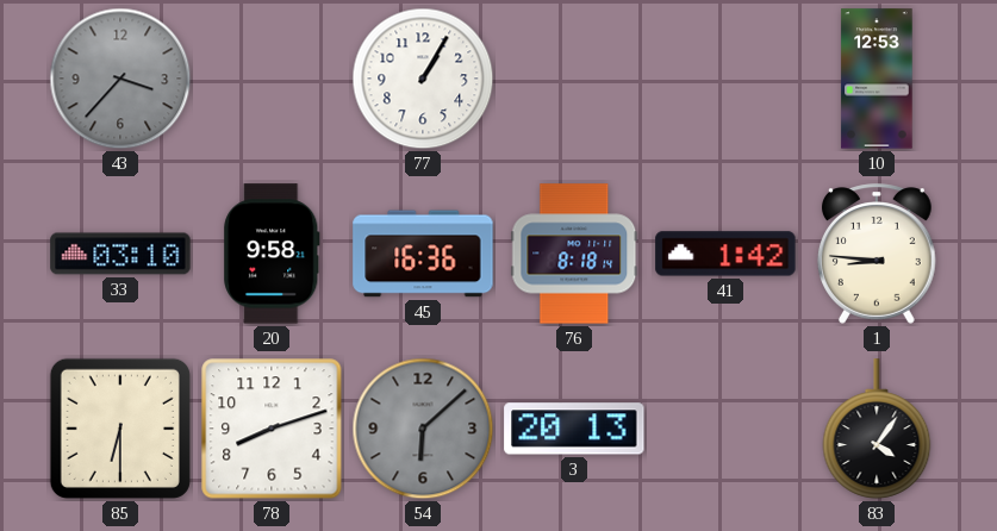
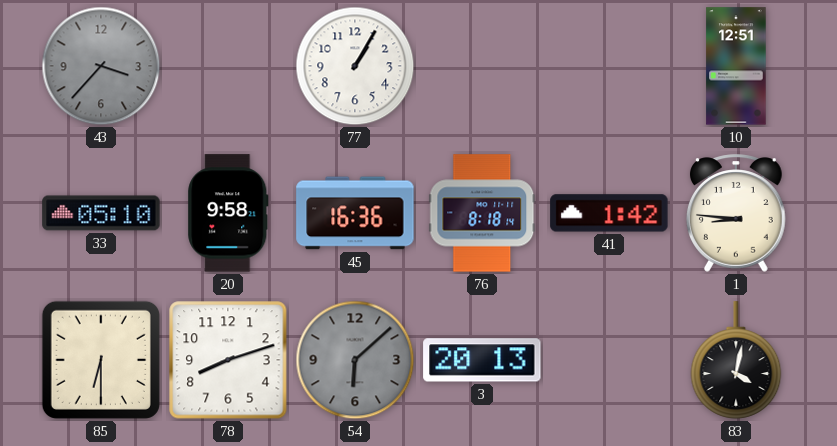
10: 12:53 -> 12:51
33: 03:10 -> 05:10
83: 4:06 -> 4:02
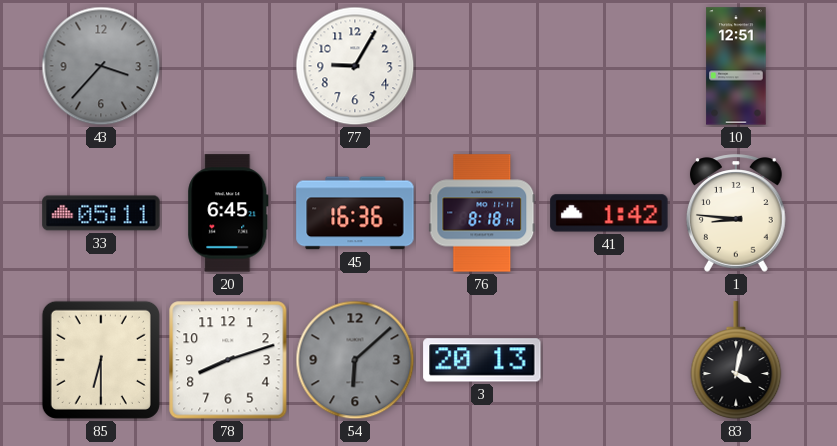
77: 1:05 -> 9:05
33: 05:10 -> 05:11
20: 9:58 -> 6:45
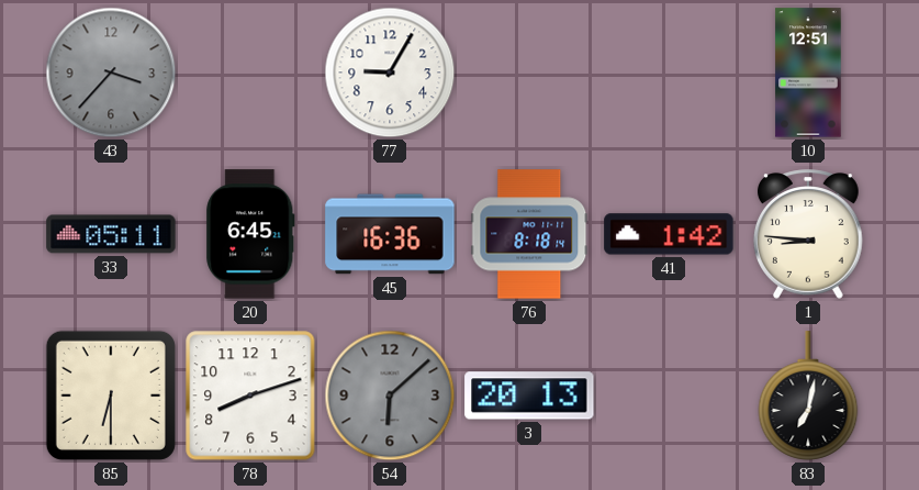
83: 4:02 -> 7:02
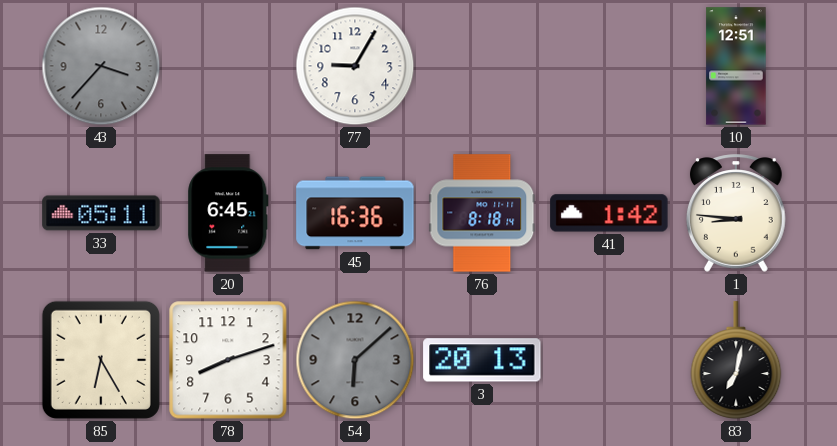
85: 6:30 -> 6:25
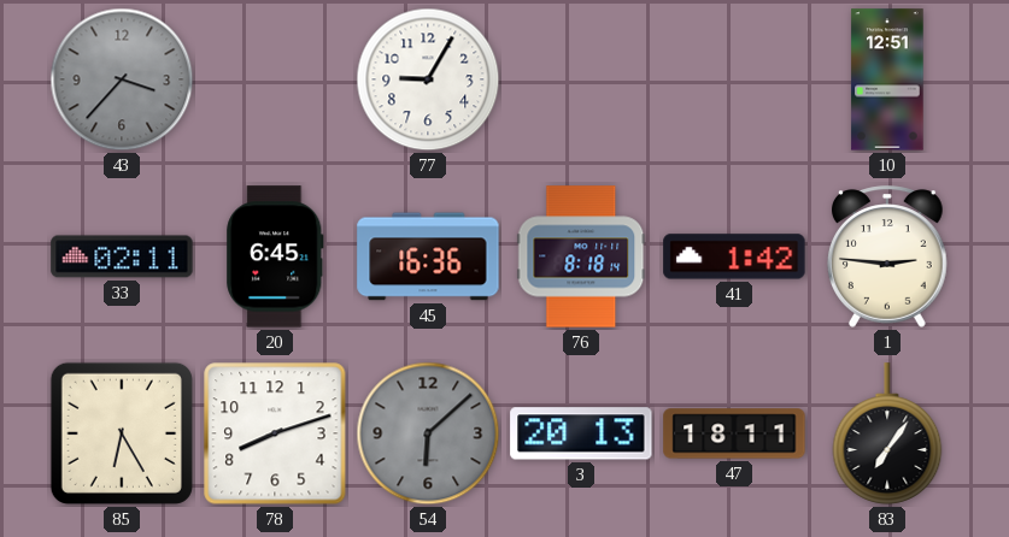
33: 05:11 -> 02:11
1: 8:46 -> 2:46
47: none -> 18:11
83: 7:02 -> 7:06
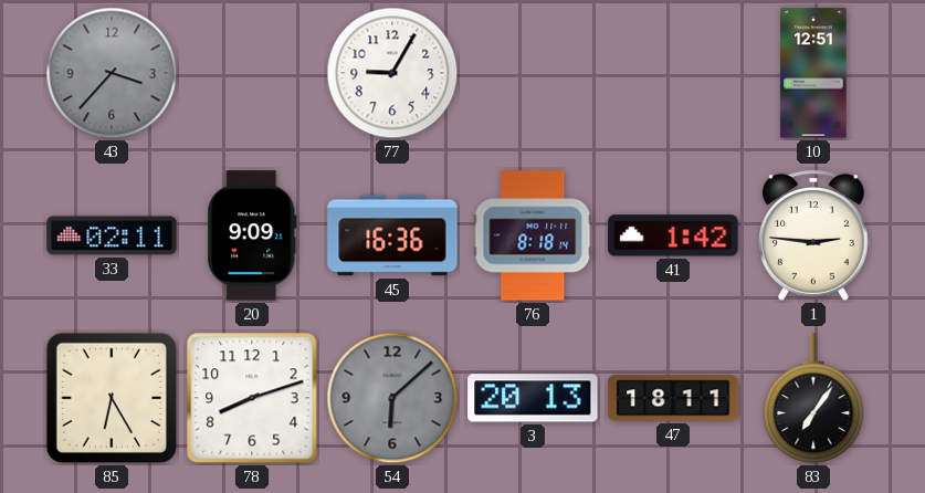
20: 6:45 -> 9:09
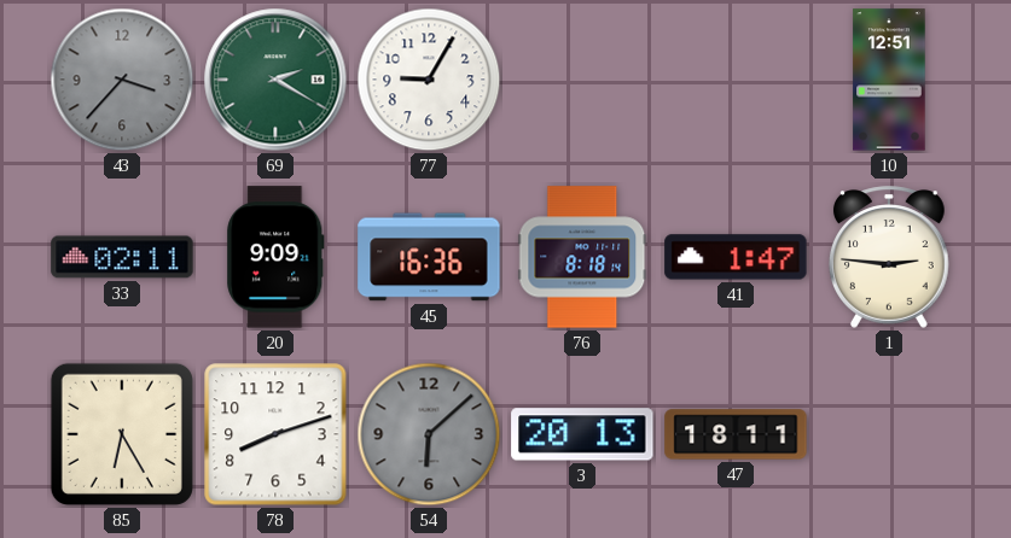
69: none -> 2:20
41: 1:42 -> 1:47
83: 7:06 -> none
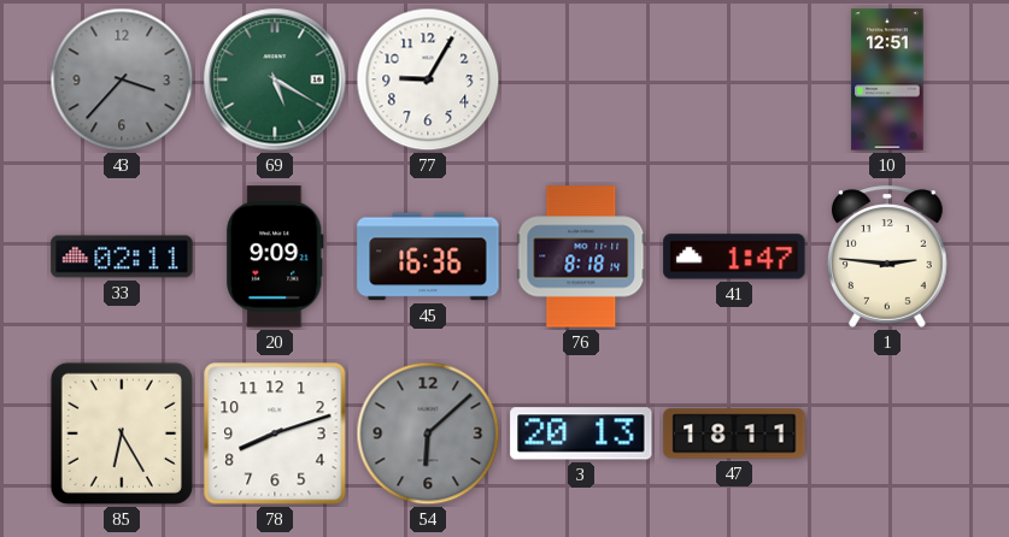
69: 2:20 -> 5:20
